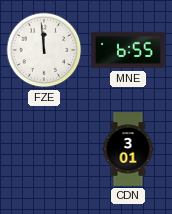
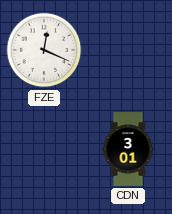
FZE: 11:59 -> 12:19
MNE: 6:55 -> none
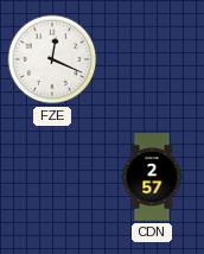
CDN: 3:01 -> 2:57
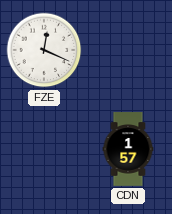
CDN: 2:57 -> 1:57
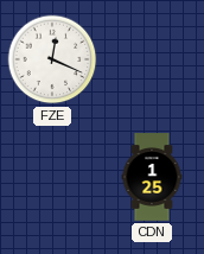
CDN: 1:57 -> 1:25
